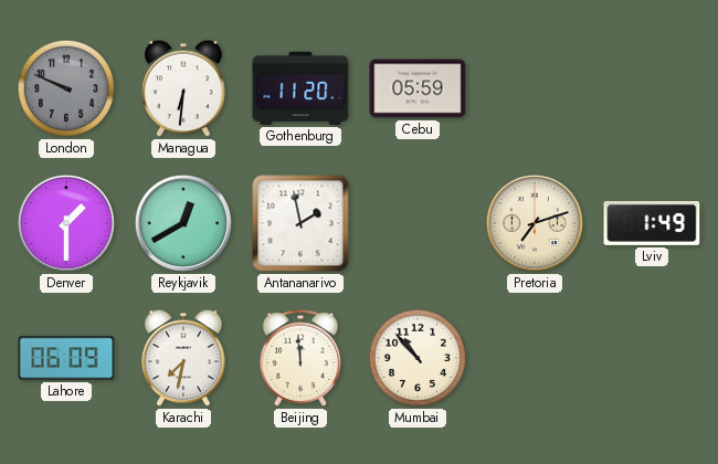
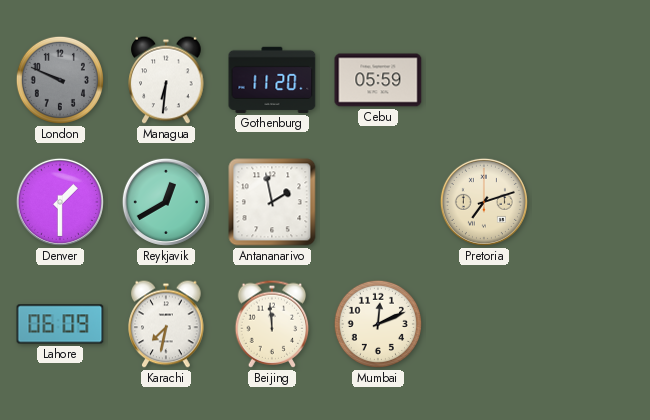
Lviv: 1:49 -> none
Mumbai: 10:53 -> 12:11
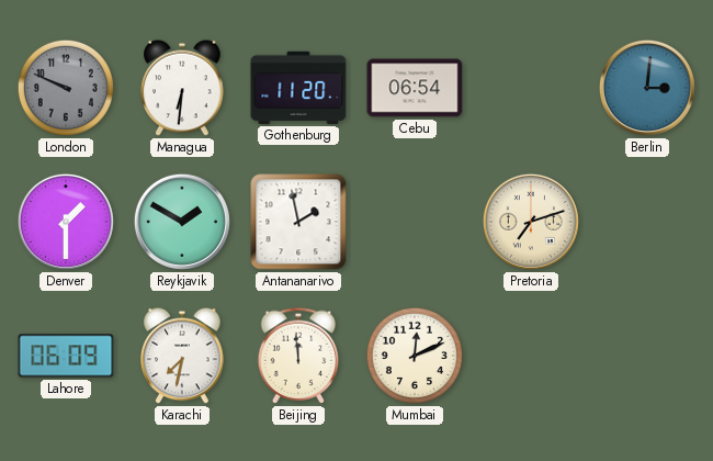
Cebu: 05:59 -> 06:54
Berlin: none -> 3:01
Reykjavik: 12:40 -> 1:50
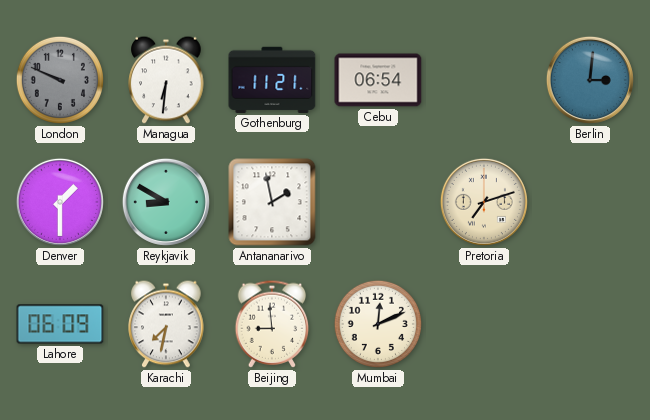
Gothenburg: 11:20 -> 11:21
Reykjavik: 1:50 -> 8:50
Beijing: 11:59 -> 8:59
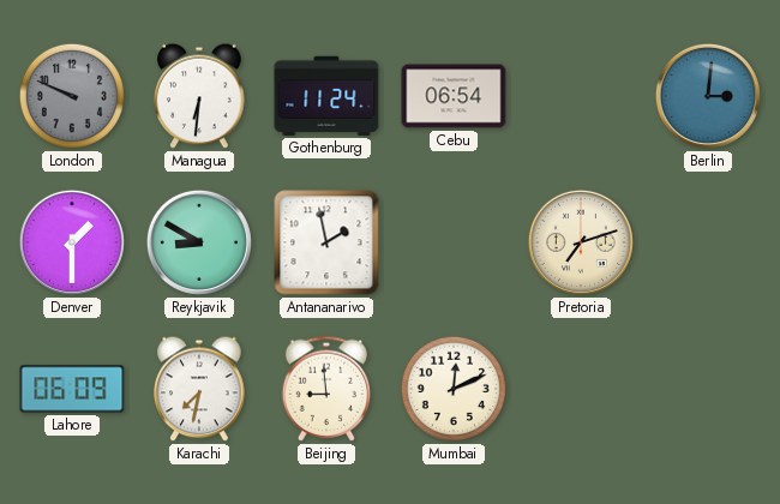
Gothenburg: 11:21 -> 11:24
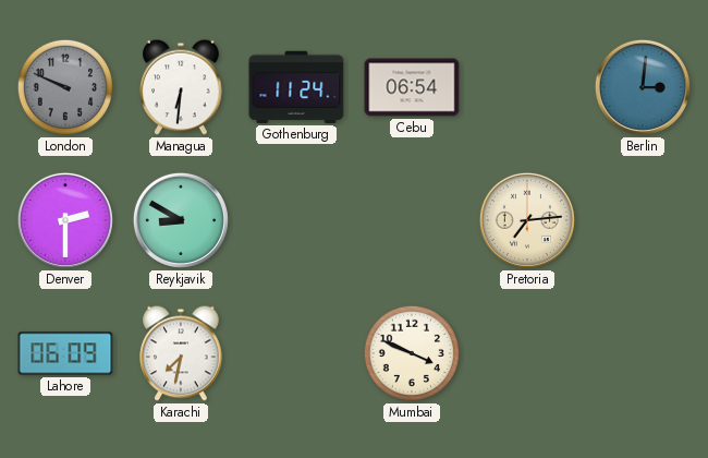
Denver: 1:30 -> 2:30
Antananarivo: 1:58 -> none
Pretoria: 7:12 -> 7:14
Beijing: 8:59 -> none
Mumbai: 12:11 -> 3:49
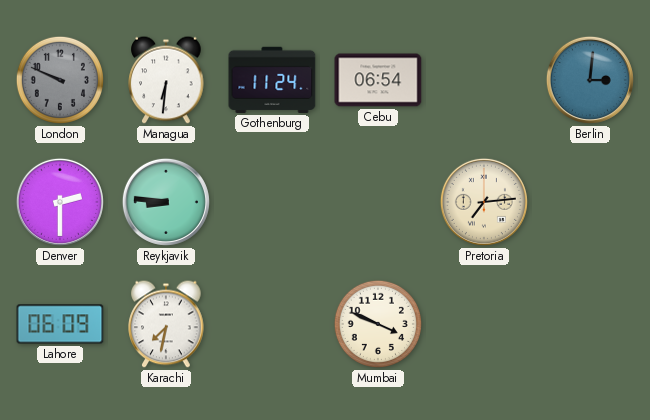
Reykjavik: 8:50 -> 8:46
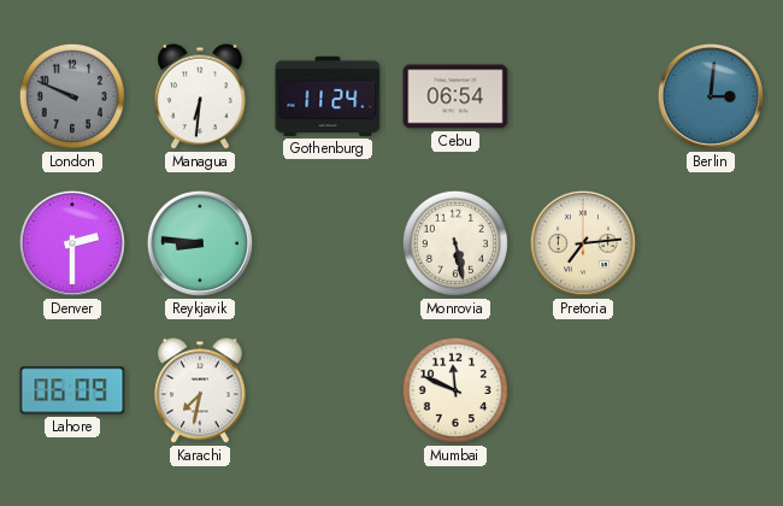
Monrovia: none -> 5:28
Mumbai: 3:49 -> 11:49
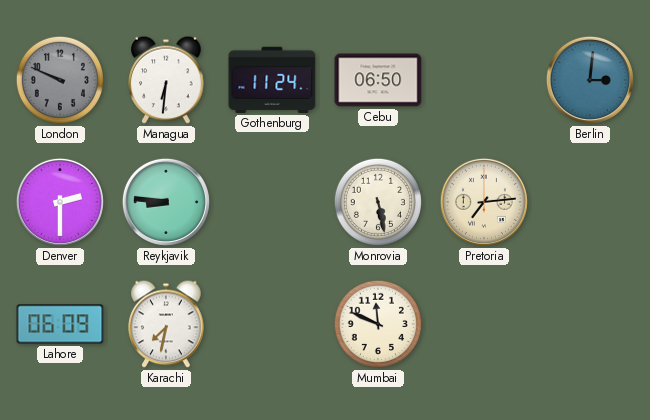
Cebu: 06:54 -> 06:50
